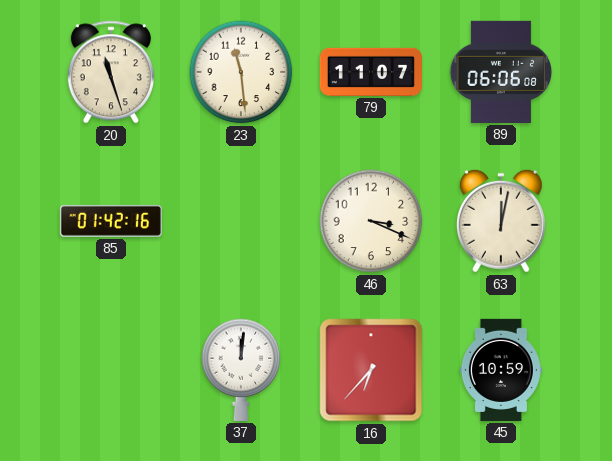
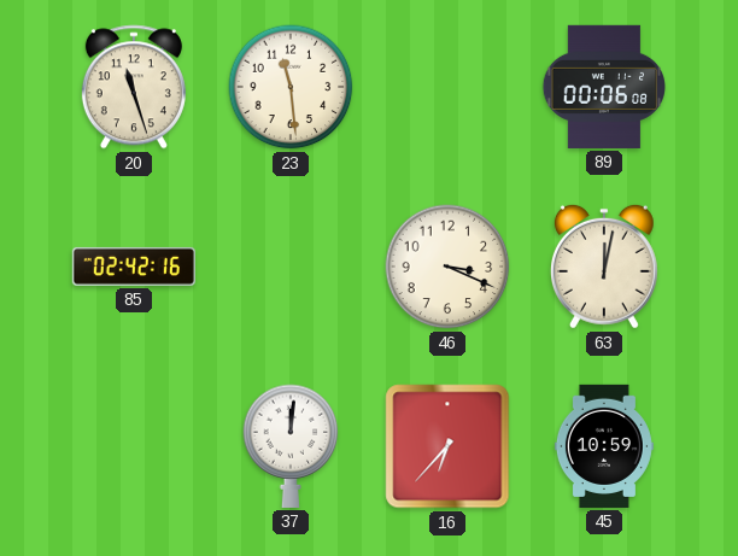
79: 11:07 -> none
89: 06:06 -> 00:06
85: 01:42 -> 02:42
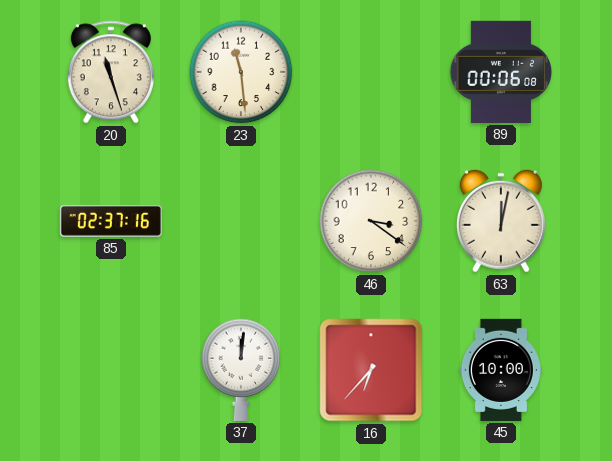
85: 02:42 -> 02:37
46: 3:19 -> 3:21
45: 10:59 -> 10:00
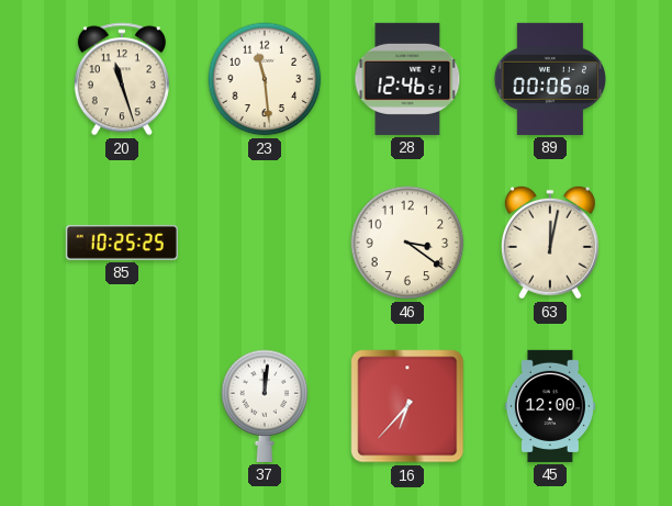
28: none -> 12:46
85: 02:37 -> 10:25
45: 10:00 -> 12:00
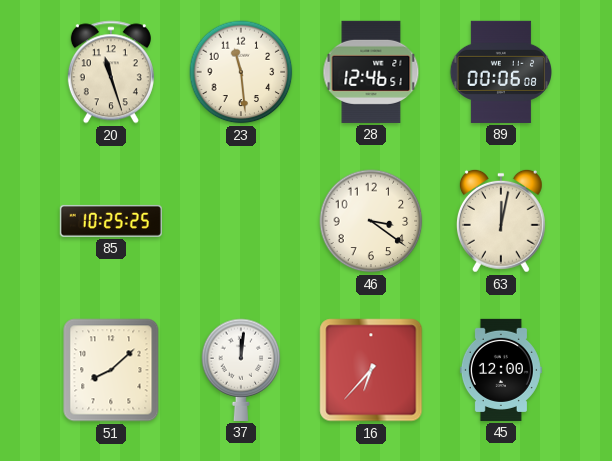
51: none -> 8:08
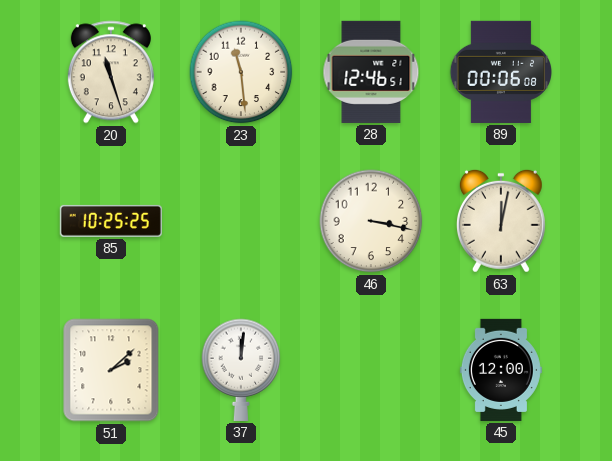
46: 3:21 -> 3:17
51: 8:08 -> 2:08
16: 6:37 -> none
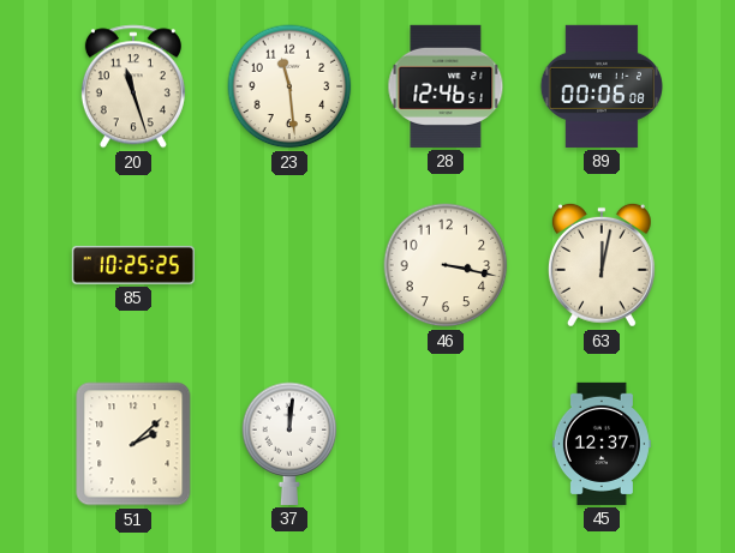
45: 12:00 -> 12:37
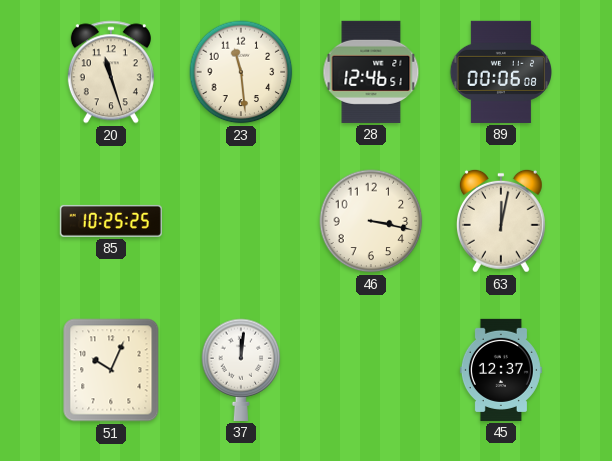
51: 2:08 -> 10:04
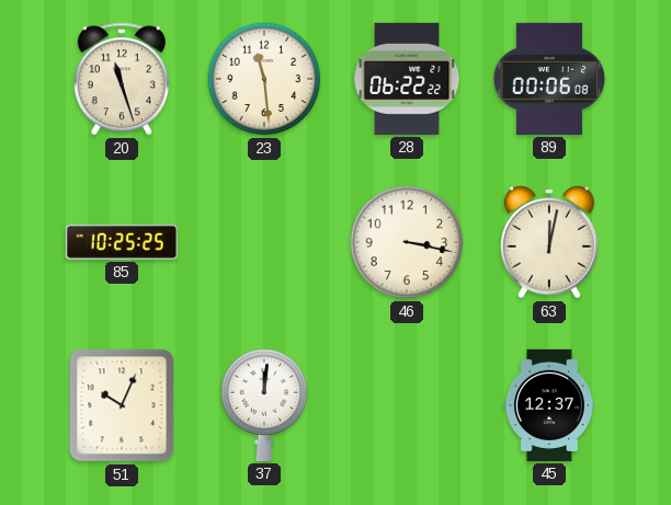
28: 12:46 -> 06:22
